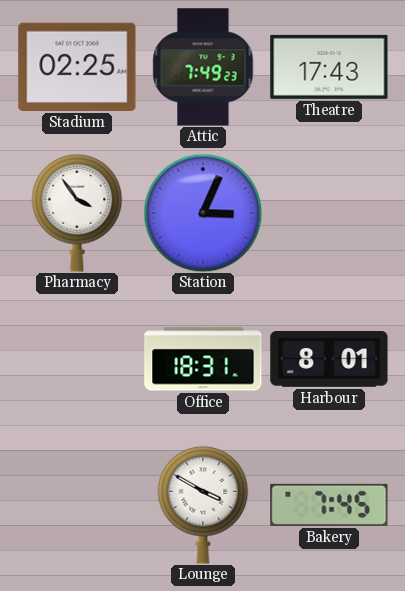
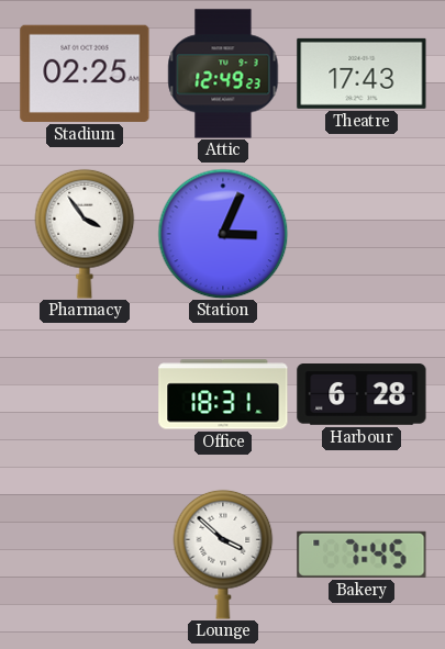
Attic: 7:49 -> 12:49
Harbour: 8:01 -> 6:28
Lounge: 3:50 -> 3:52
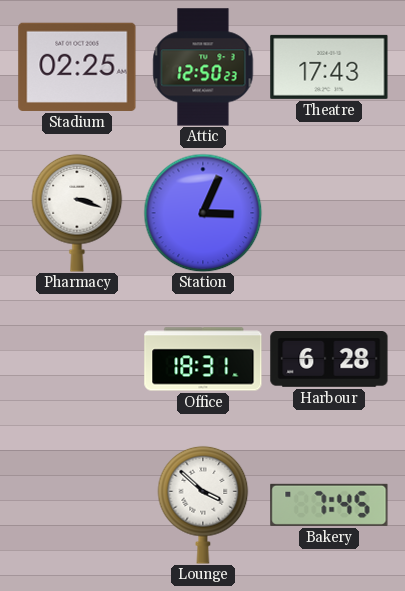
Attic: 12:49 -> 12:50
Pharmacy: 3:54 -> 3:18
